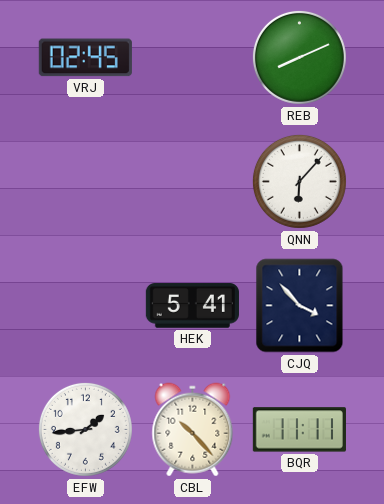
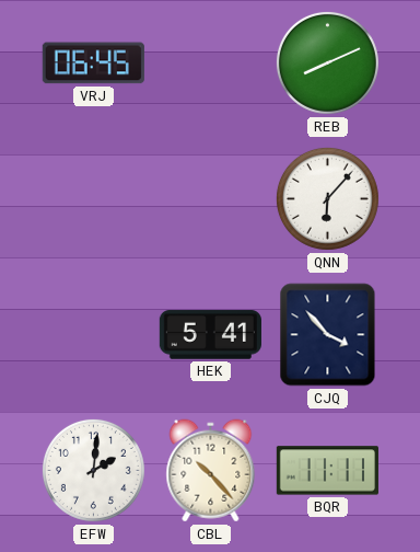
VRJ: 02:45 -> 06:45
EFW: 1:44 -> 2:01
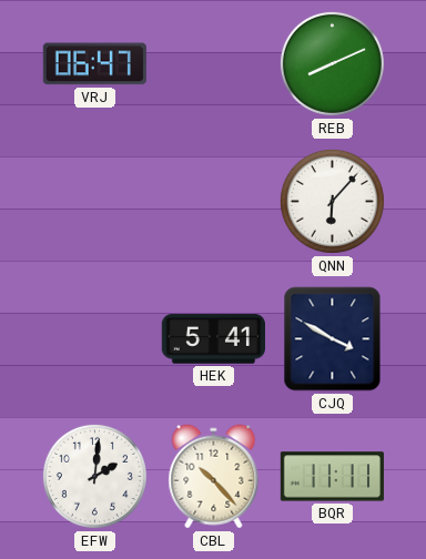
VRJ: 06:45 -> 06:47
CJQ: 3:53 -> 3:50
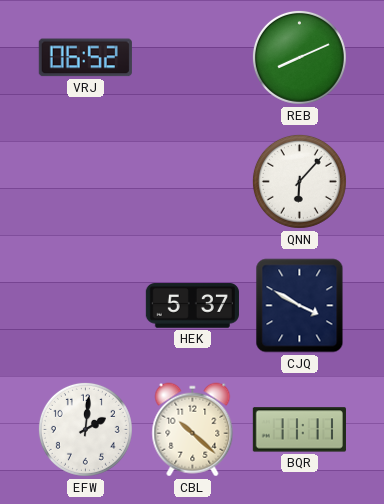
VRJ: 06:47 -> 06:52
HEK: 5:41 -> 5:37
CBL: 10:23 -> 10:22
